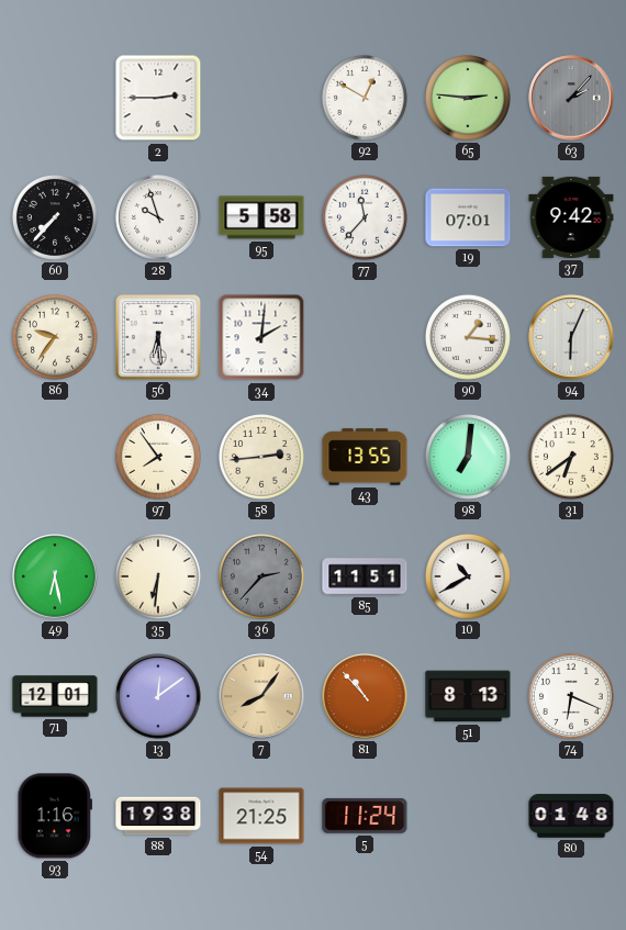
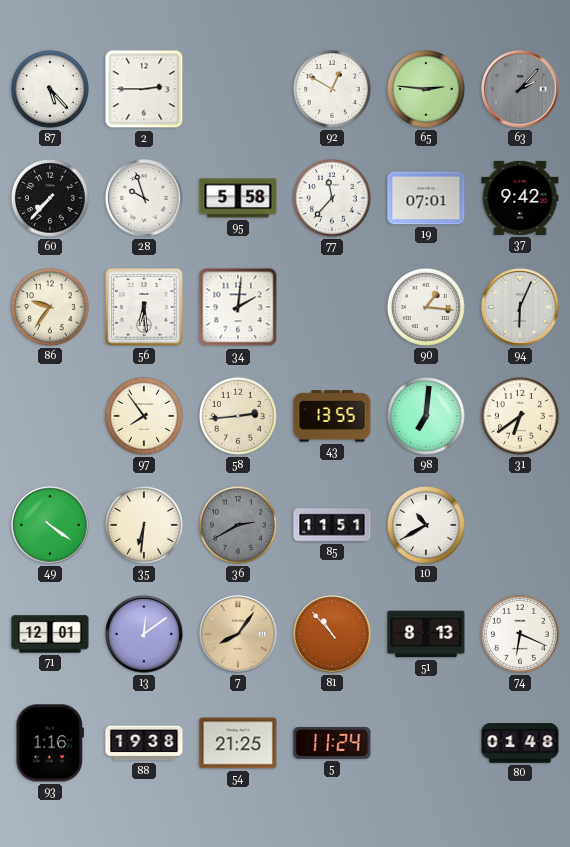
87: none -> 5:23
49: 6:28 -> 4:21
36: 2:37 -> 2:40
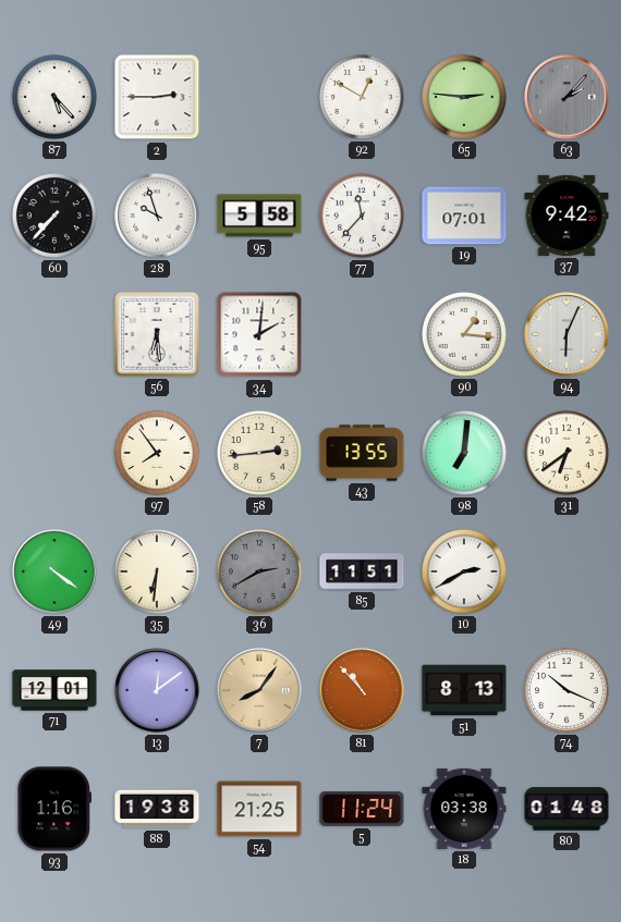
86: 9:36 -> none
10: 10:40 -> 2:40
74: 6:19 -> 10:19
18: none -> 03:38
